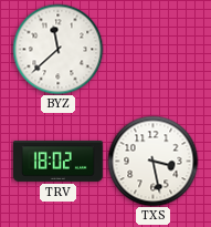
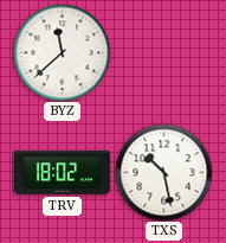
TXS: 3:28 -> 10:28
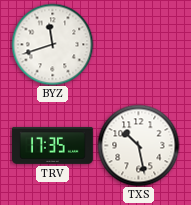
BYZ: 11:38 -> 11:42
TRV: 18:02 -> 17:35
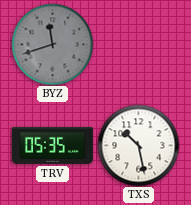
BYZ dial: white -> grey
TRV: 17:35 -> 05:35
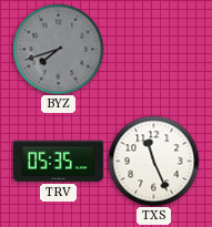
BYZ: 11:42 -> 7:42
TXS: 10:28 -> 11:26
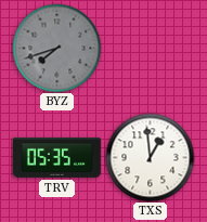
TXS: 11:26 -> 12:59
